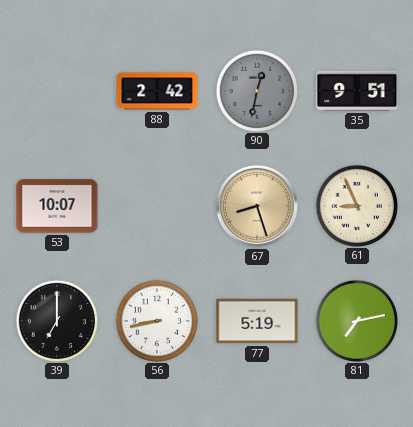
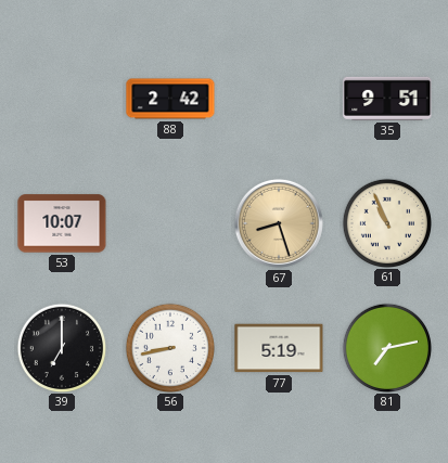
90: 12:32 -> none
61: 8:56 -> 10:56
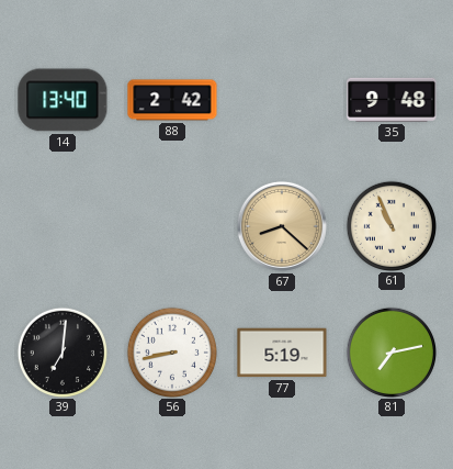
14: none -> 13:40
35: 9:51 -> 9:48
53: 10:07 -> none
67: 8:27 -> 8:22
39: 7:00 -> 7:01
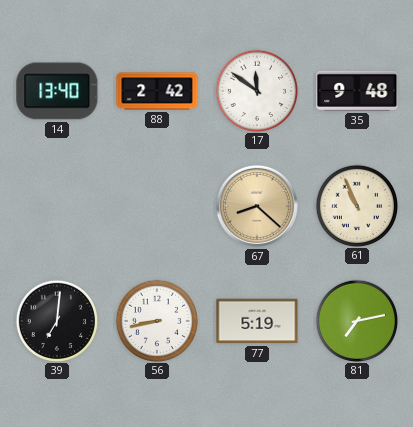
17: none -> 11:51
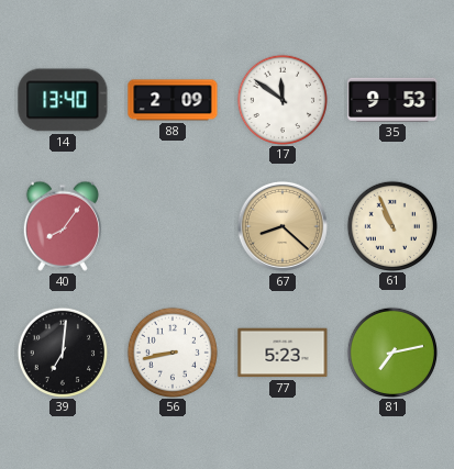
88: 2:42 -> 2:09
35: 9:48 -> 9:53
40: none -> 8:06
77: 5:19 -> 5:23
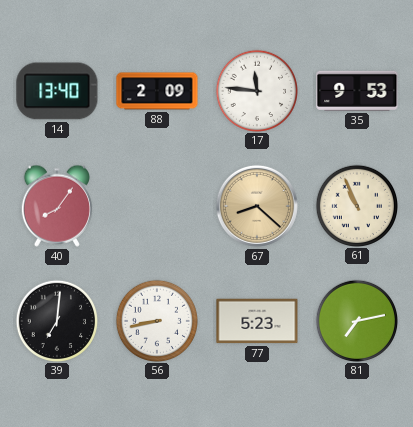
17: 11:51 -> 11:46
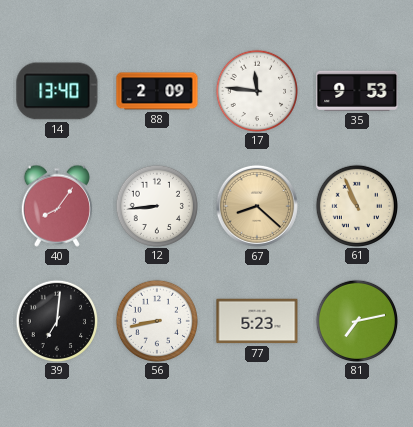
12: none -> 8:44
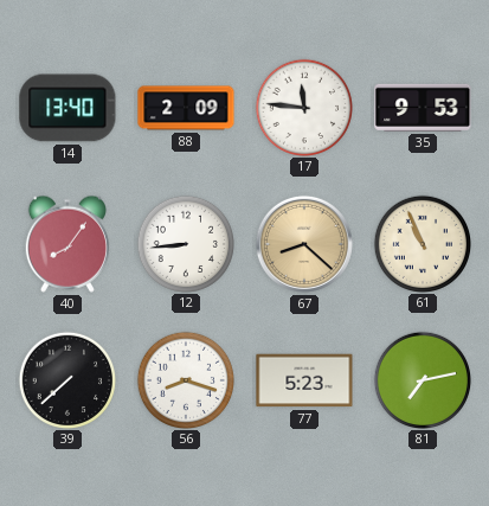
39: 7:01 -> 7:38
56: 8:43 -> 8:18
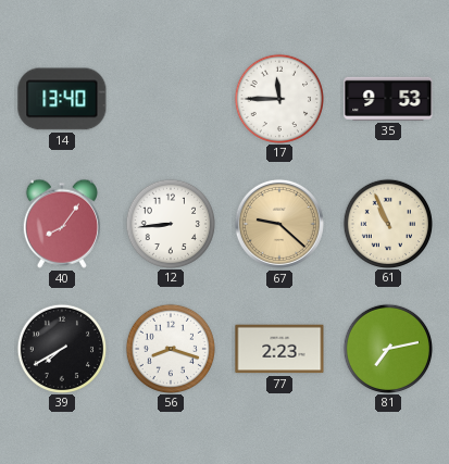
88: 2:09 -> none
17: 11:46 -> 11:45
67: 8:22 -> 9:22
39: 7:38 -> 7:40
77: 5:23 -> 2:23
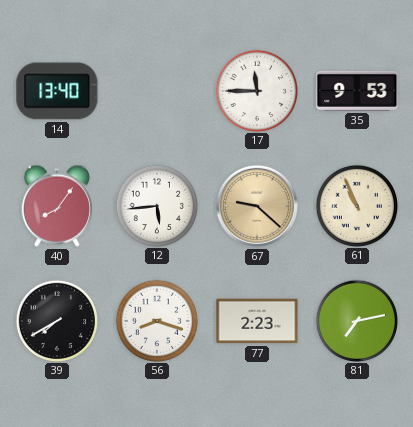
12: 8:44 -> 5:44
